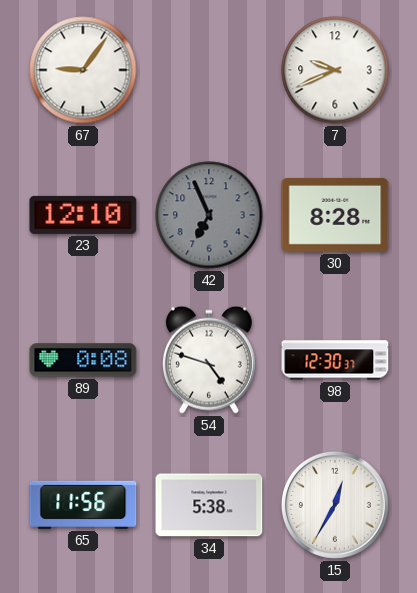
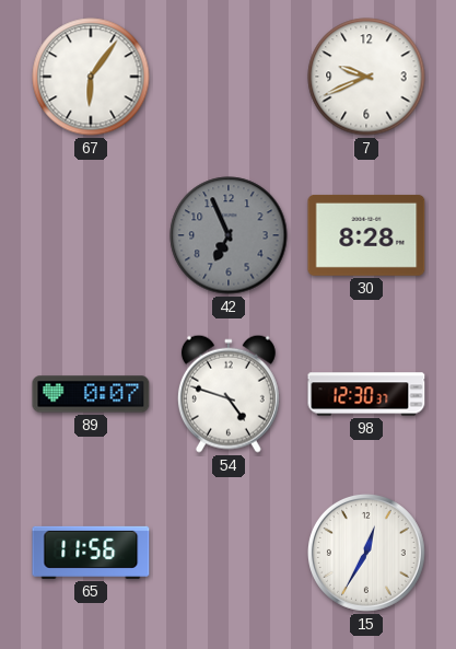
67: 9:06 -> 6:06
23: 12:10 -> none
89: 0:08 -> 0:07
34: 5:38 -> none
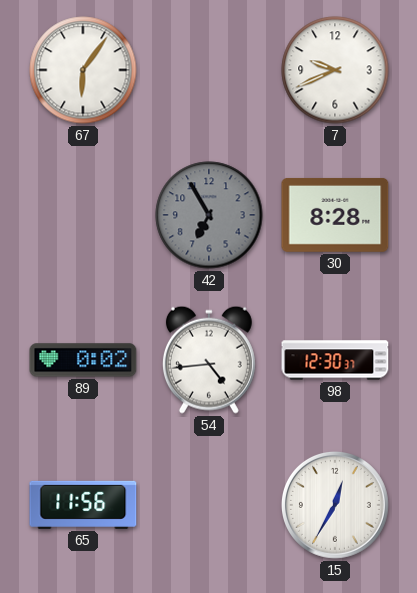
42: 6:56 -> 6:55
89: 0:07 -> 0:02
54: 4:48 -> 4:44
